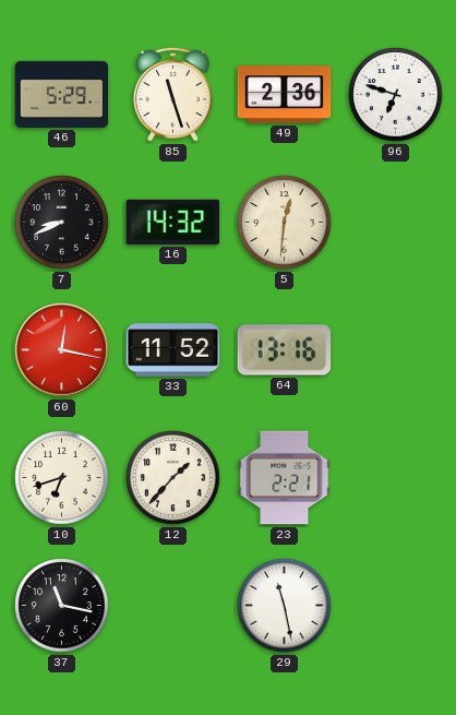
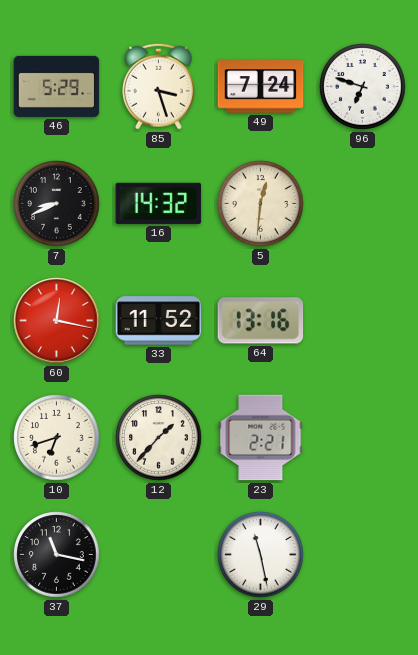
85: 11:27 -> 3:27
49: 2:36 -> 7:24
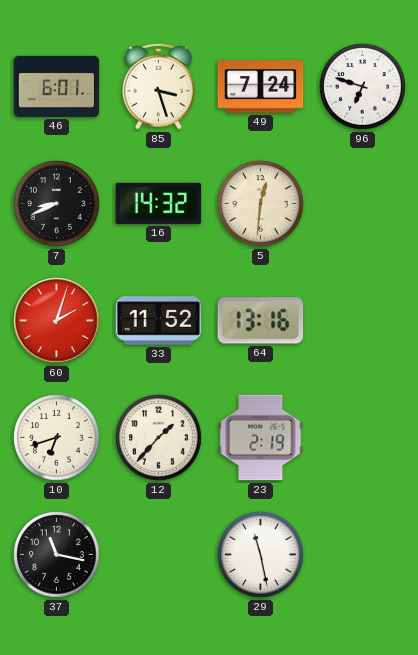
46: 5:29 -> 6:01
60: 12:17 -> 2:03
23: 2:21 -> 2:19
